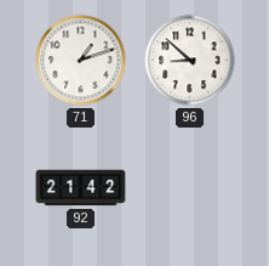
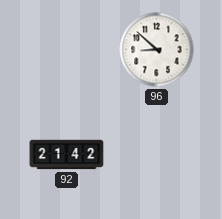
71: 1:12 -> none
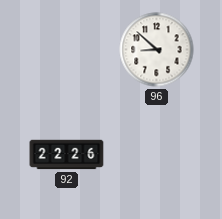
92: 21:42 -> 22:26
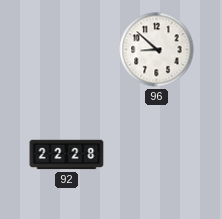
92: 22:26 -> 22:28
